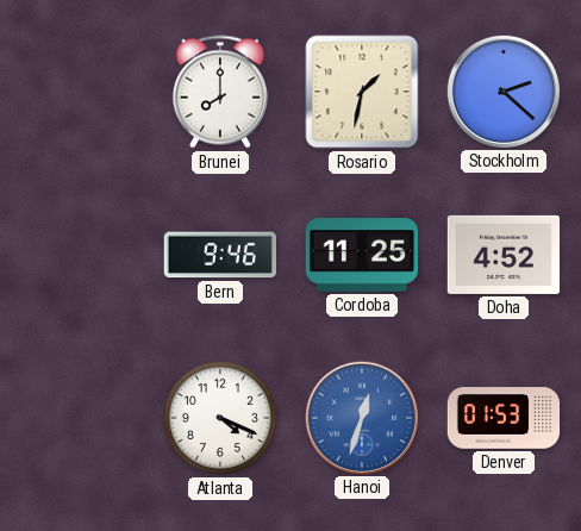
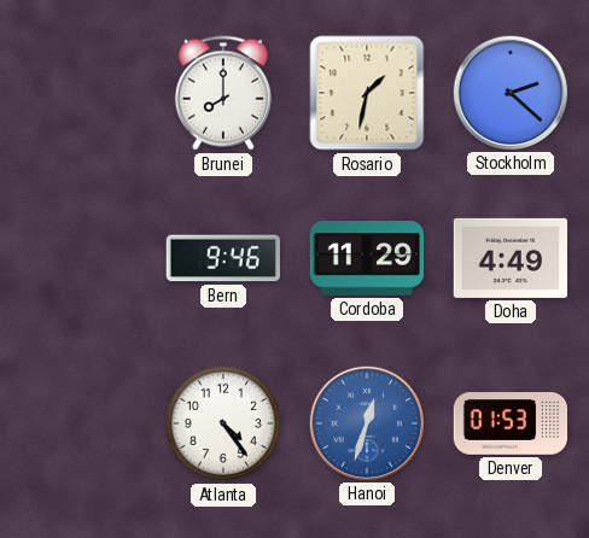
Cordoba: 11:25 -> 11:29
Doha: 4:52 -> 4:49
Atlanta: 4:19 -> 4:24
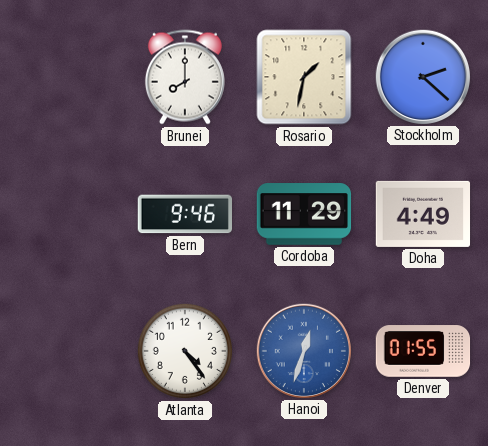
Denver: 01:53 -> 01:55
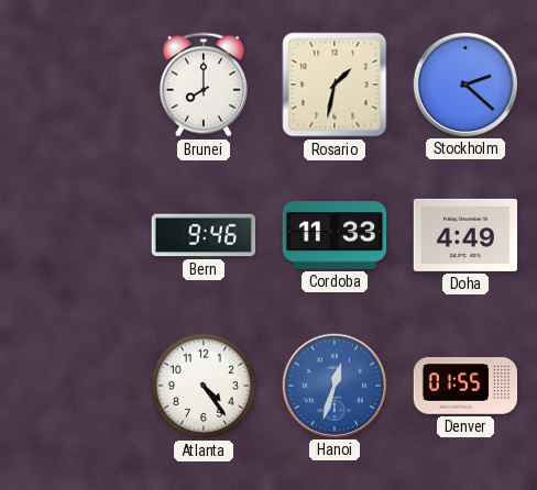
Cordoba: 11:29 -> 11:33
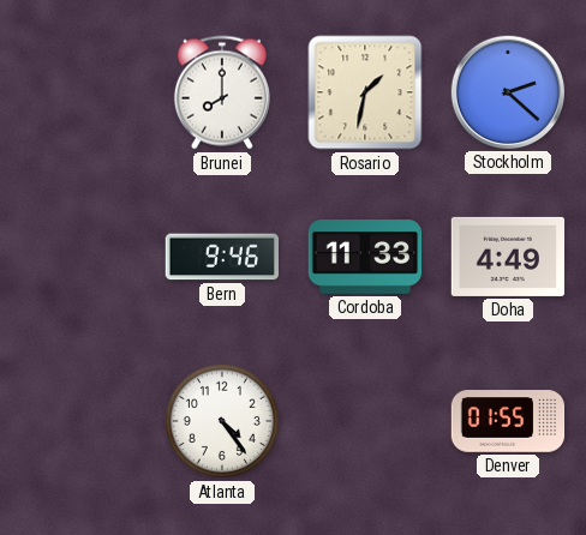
Hanoi: 12:33 -> none
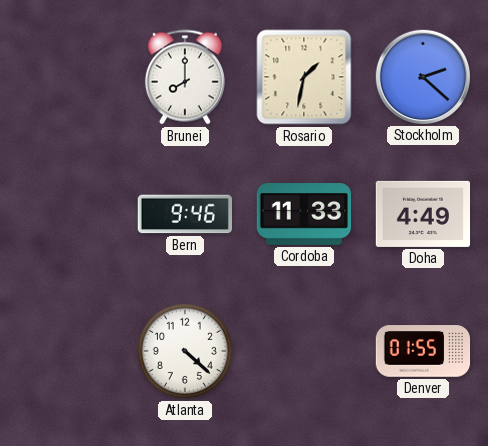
Atlanta: 4:24 -> 4:22
